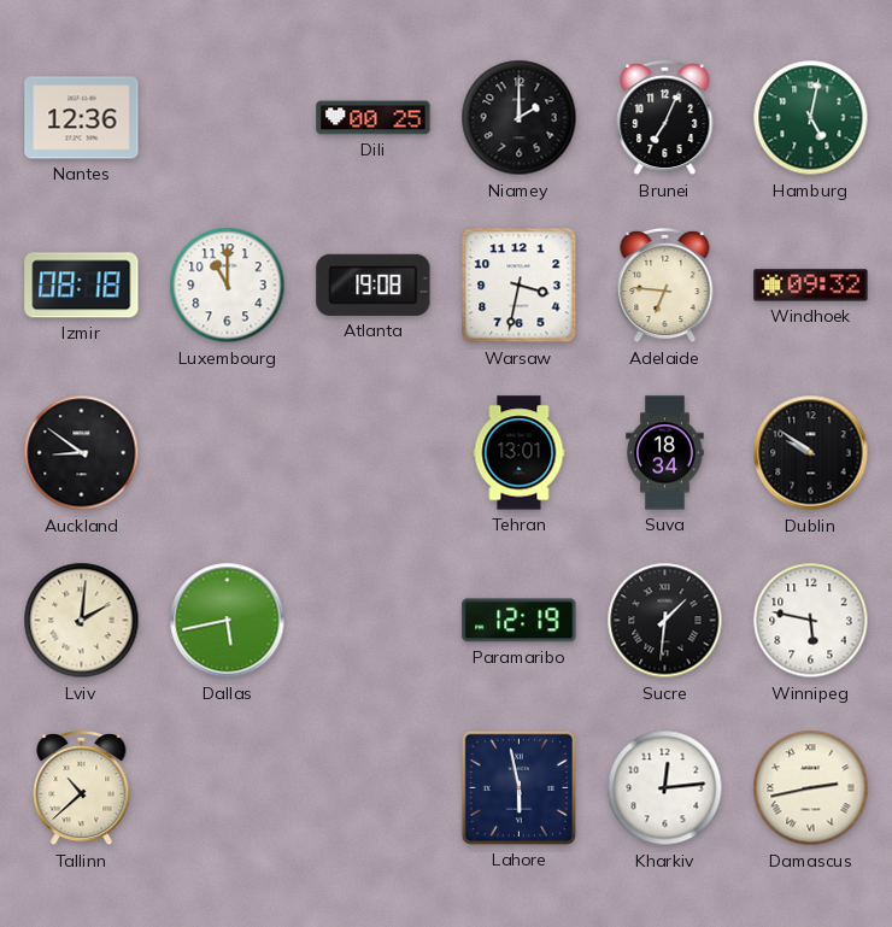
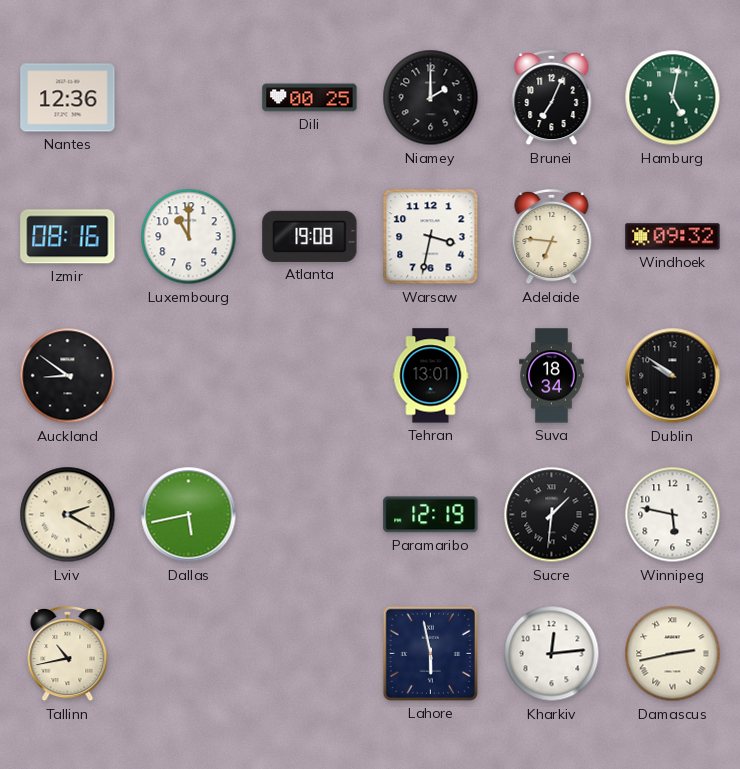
Izmir: 08:18 -> 08:16
Lviv: 2:01 -> 2:20
Tallinn: 10:38 -> 10:43
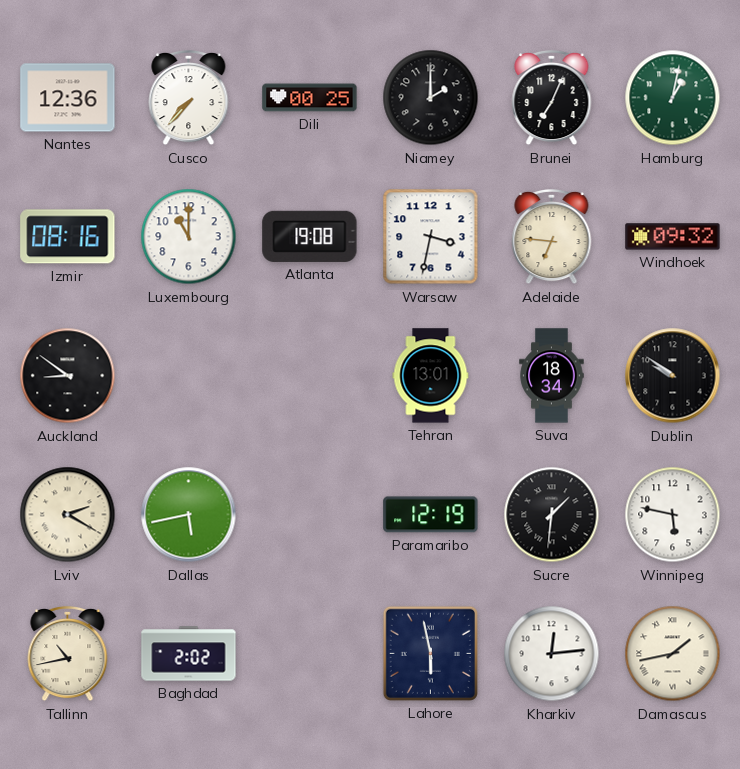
Cusco: none -> 7:37
Hamburg: 5:02 -> 1:02
Baghdad: none -> 2:02
Damascus: 2:43 -> 1:43
